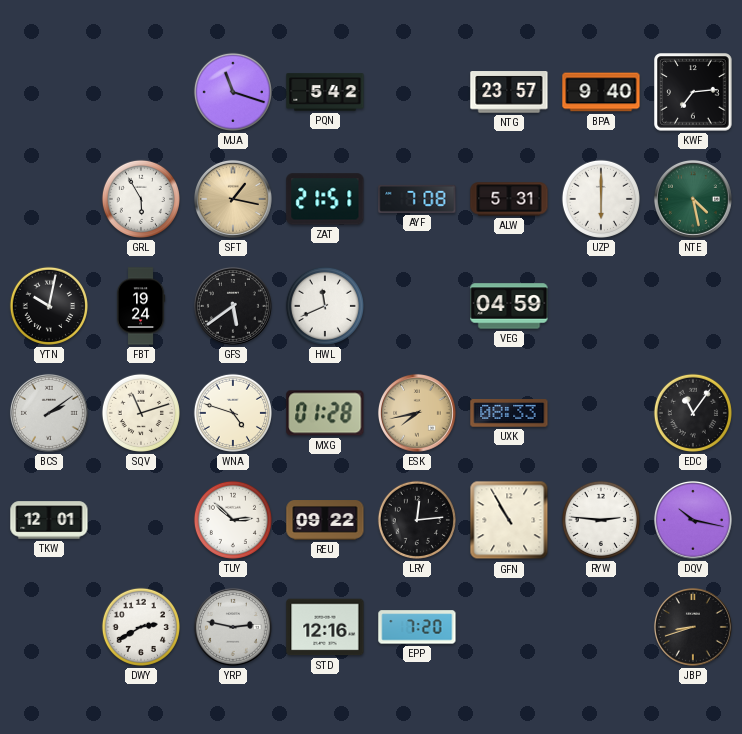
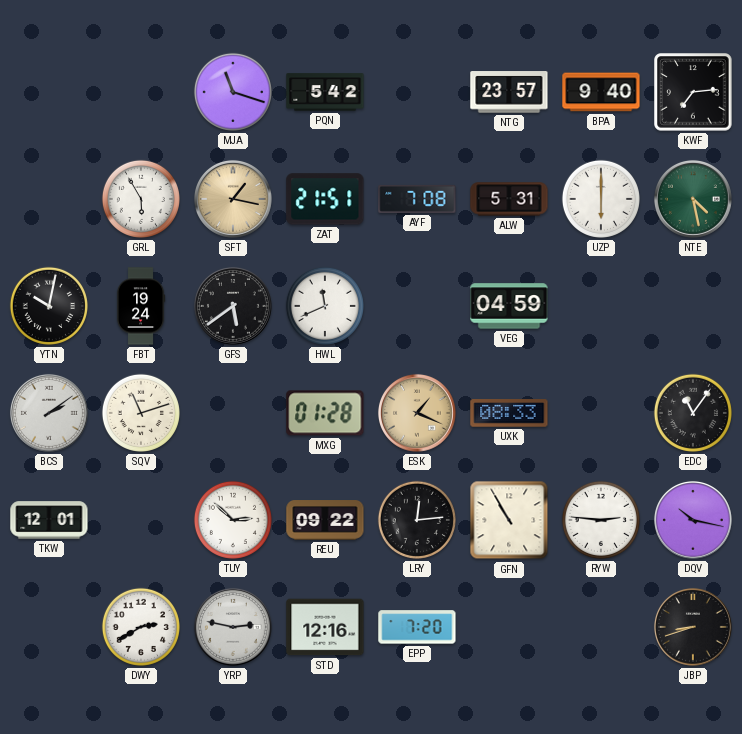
WNA: 4:48 -> none
ESK: 7:43 -> 1:19
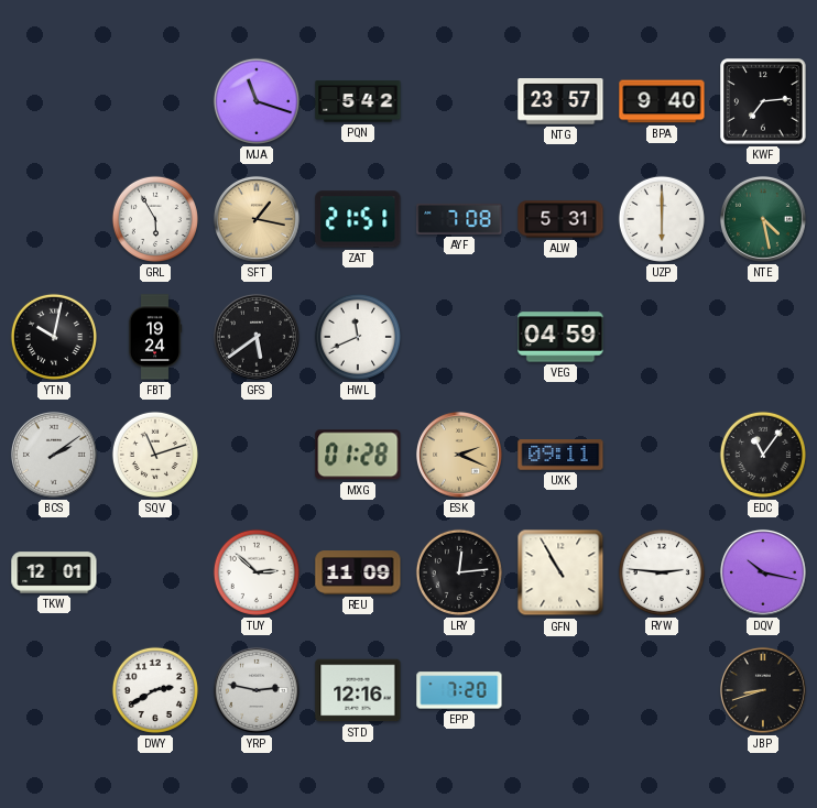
ESK: 1:19 -> 2:19
UXK: 08:33 -> 09:11
REU: 09:22 -> 11:09
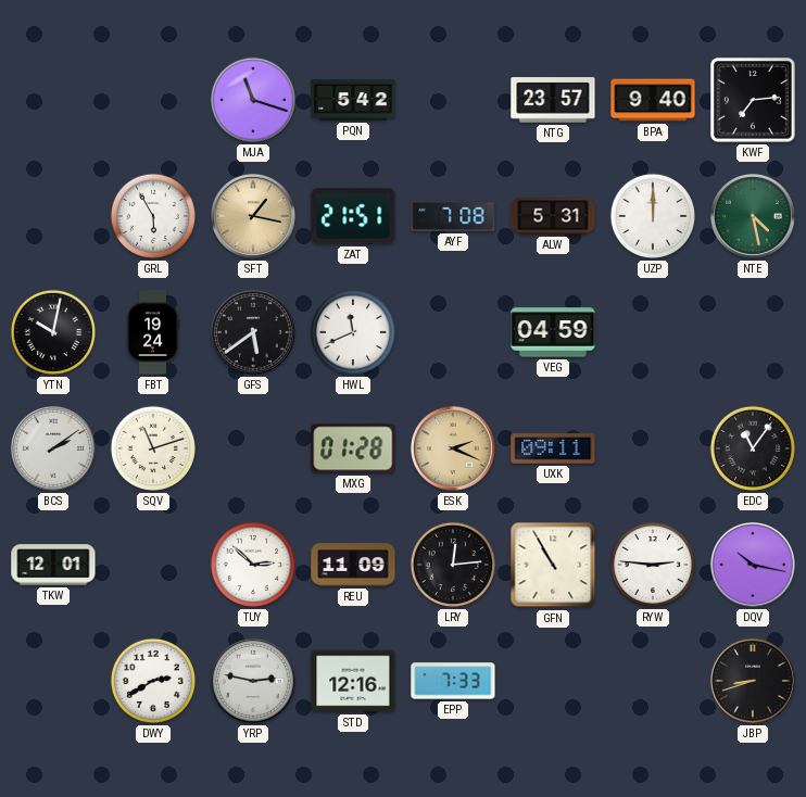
UZP: 6:00 -> 12:00
EPP: 7:20 -> 7:33
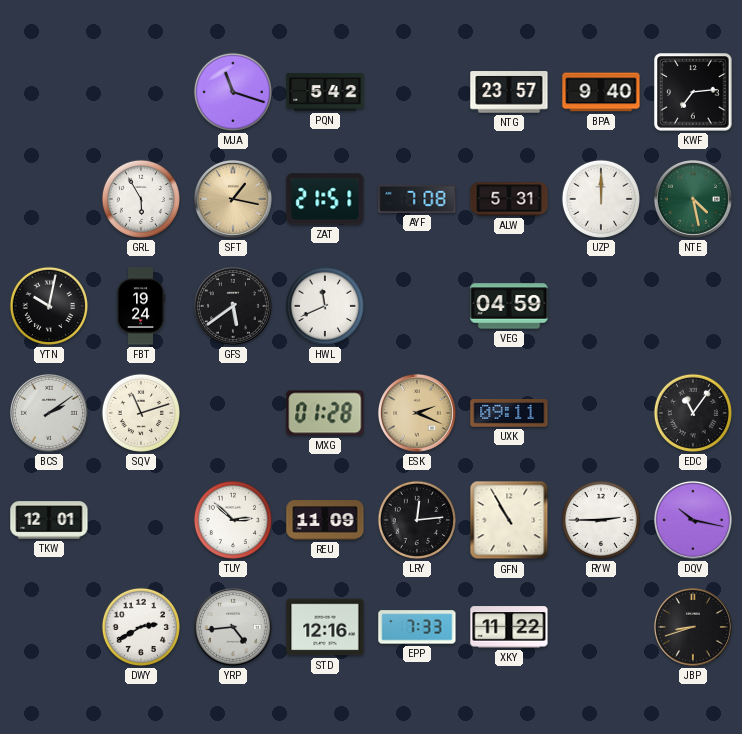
RYW: 2:46 -> 2:45
YRP: 2:47 -> 4:44
XKY: none -> 11:22
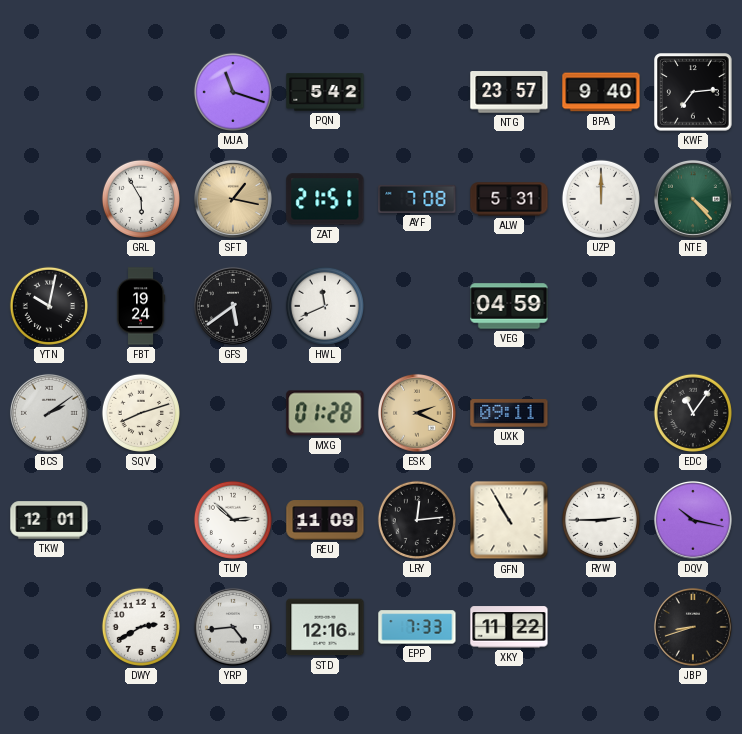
NTE: 4:28 -> 4:23
SQV: 11:12 -> 8:12
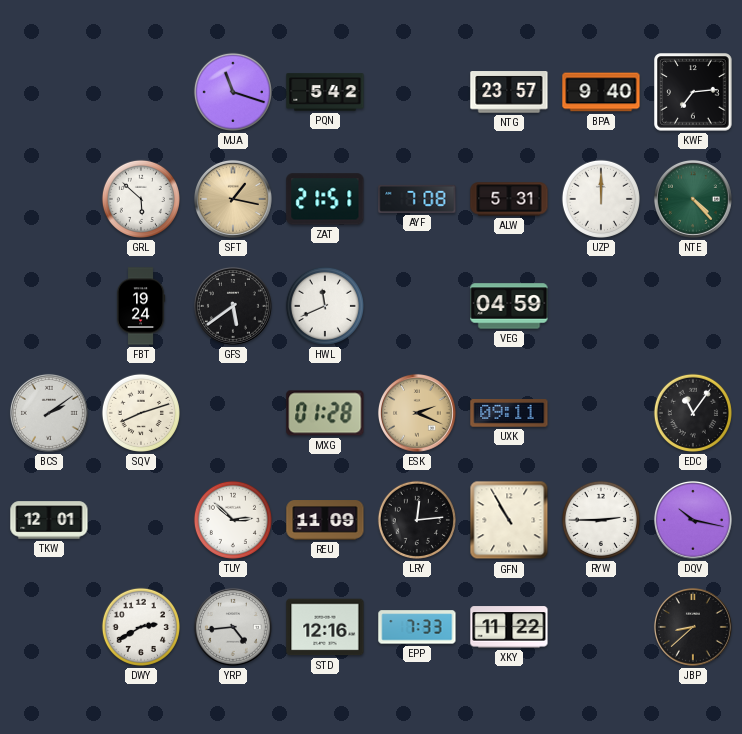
GRL: 5:55 -> 5:52
YTN: 10:02 -> none
JBP: 8:42 -> 8:38
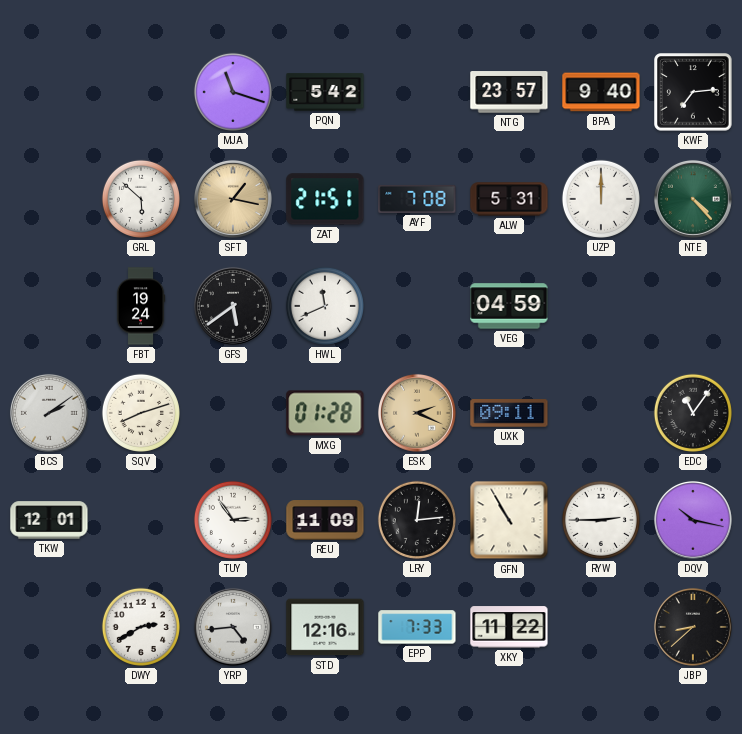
TUY: 2:52 -> 2:54
